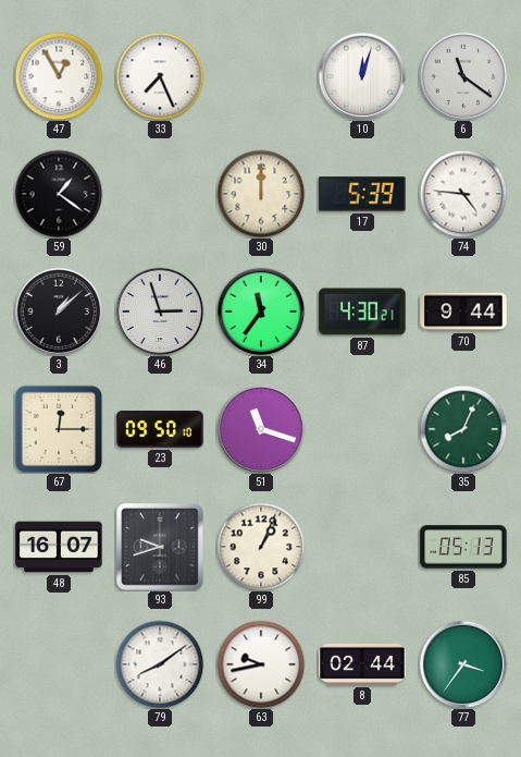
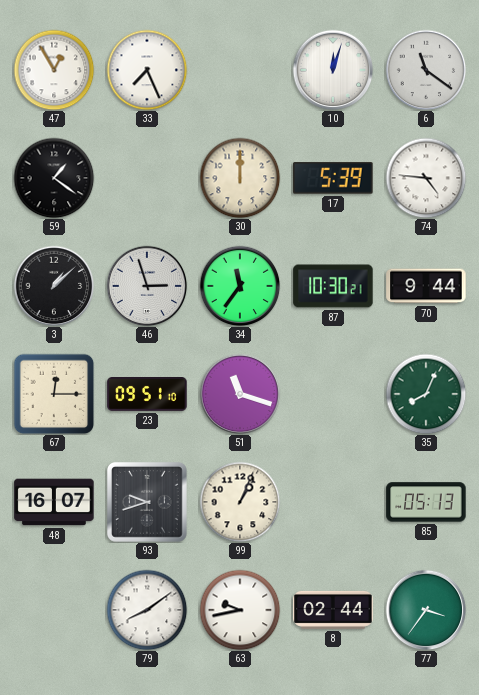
87: 4:30 -> 10:30
23: 09:50 -> 09:51
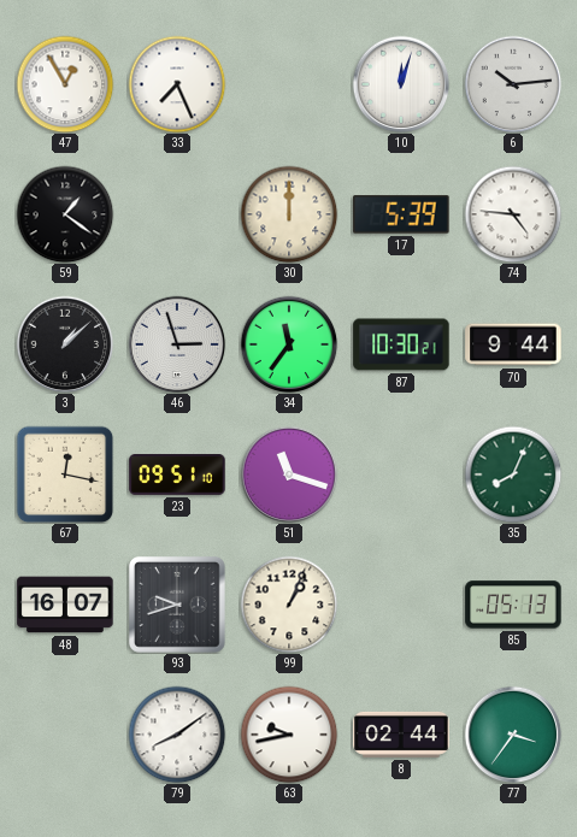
6: 11:21 -> 10:14
67: 12:15 -> 12:17
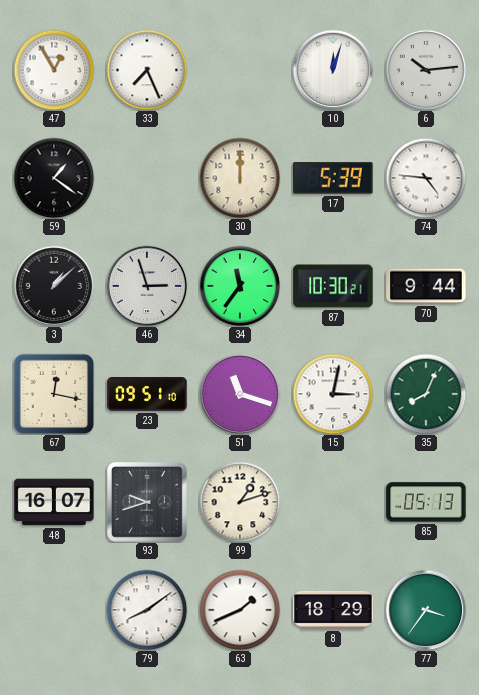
15: none -> 3:02
99: 1:04 -> 1:12
63: 9:43 -> 1:41
8: 02:44 -> 18:29
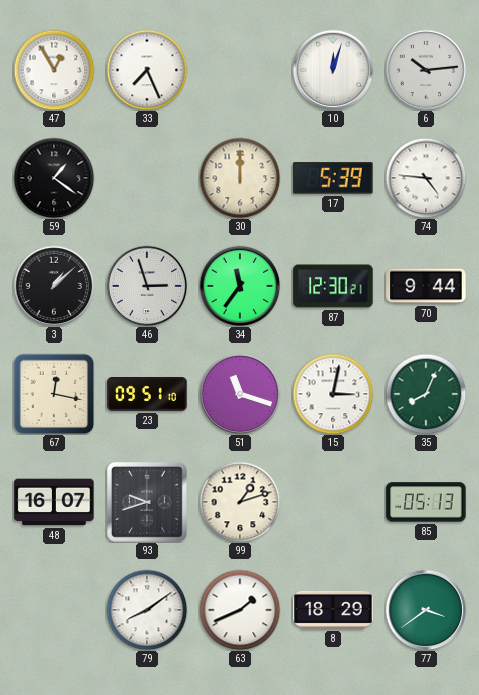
87: 10:30 -> 12:30
77: 3:36 -> 3:39
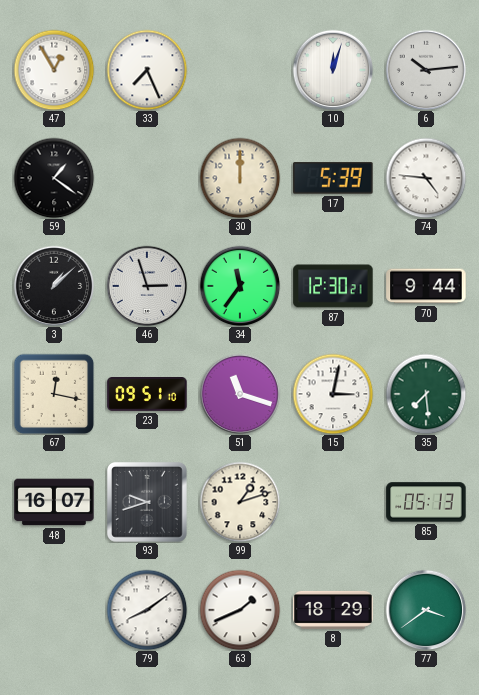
35: 8:04 -> 7:29
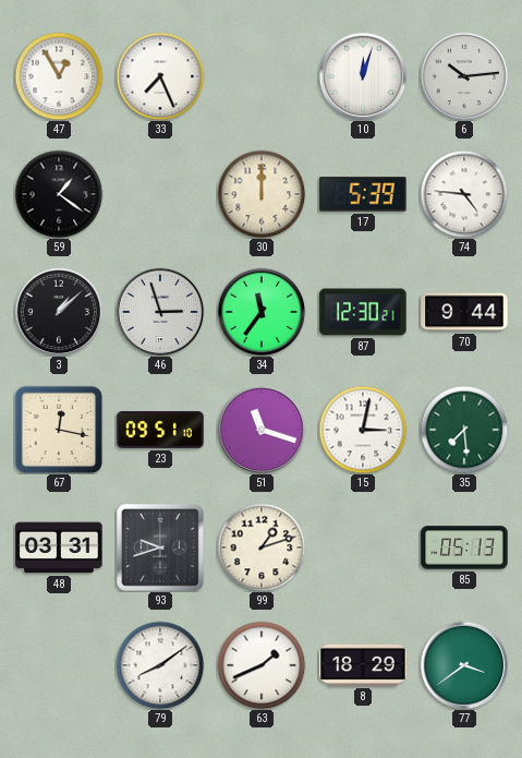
48: 16:07 -> 03:31
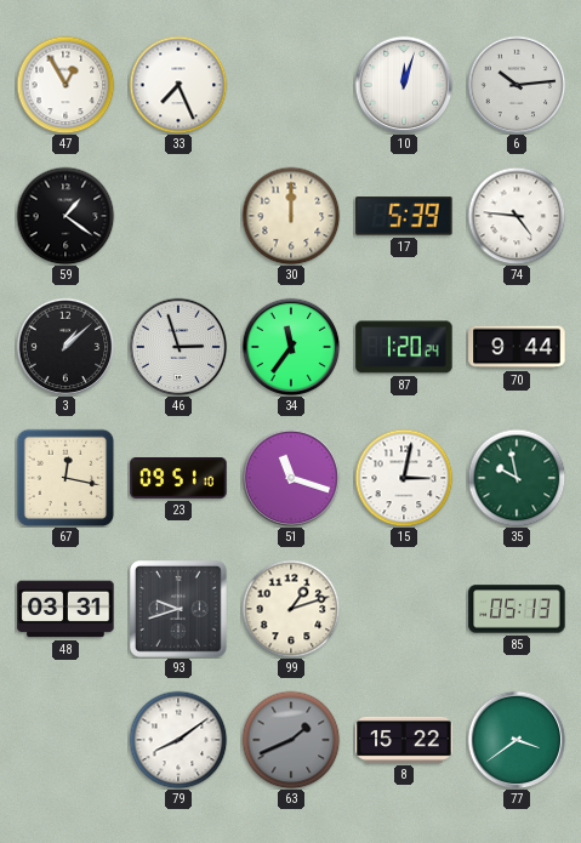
87: 12:30 -> 1:20
35: 7:29 -> 9:58
63 dial: white -> grey
8: 18:29 -> 15:22
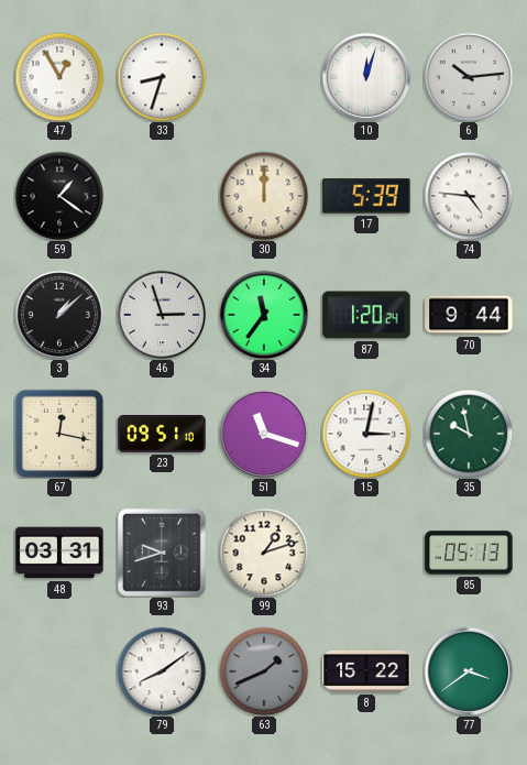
33: 7:26 -> 8:33
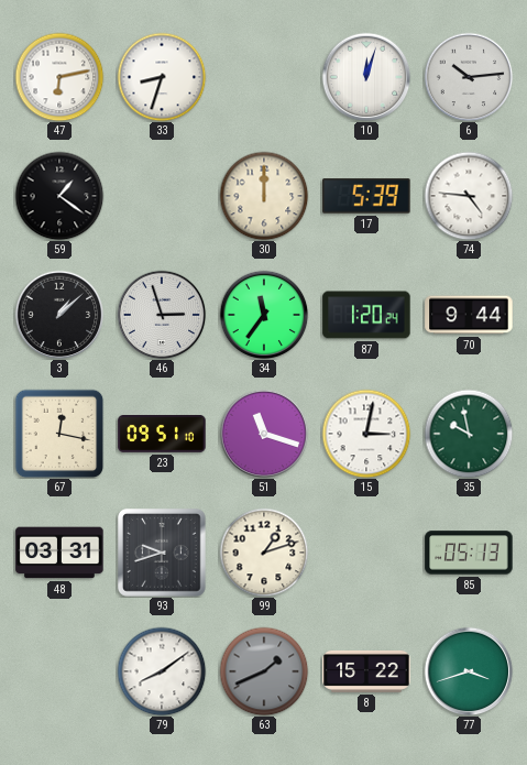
47: 12:55 -> 6:13
77: 3:39 -> 3:42
